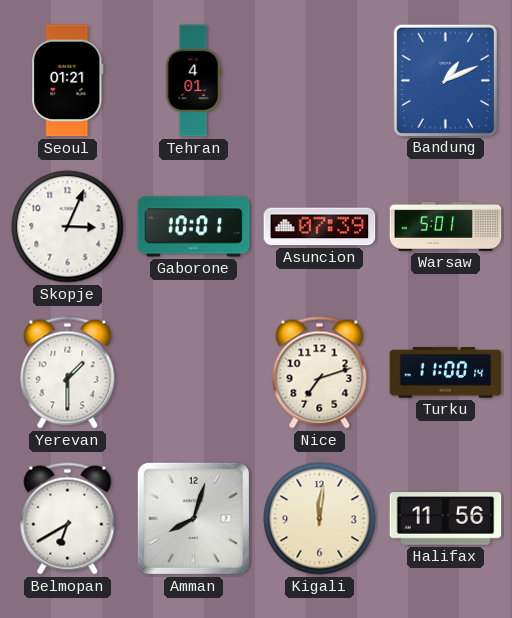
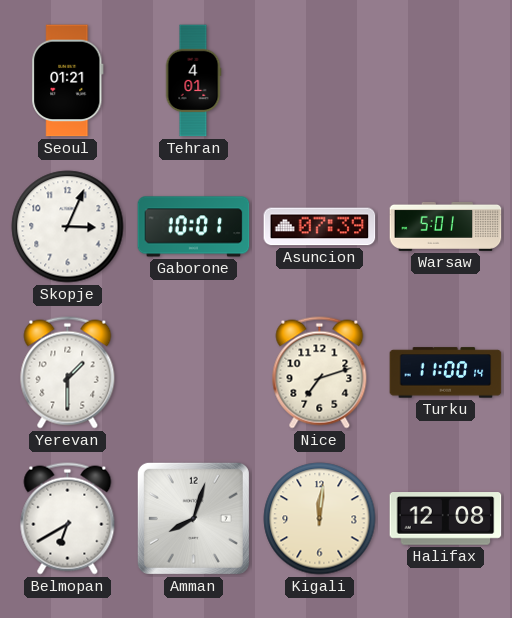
Bandung: 1:11 -> none
Halifax: 11:56 -> 12:08
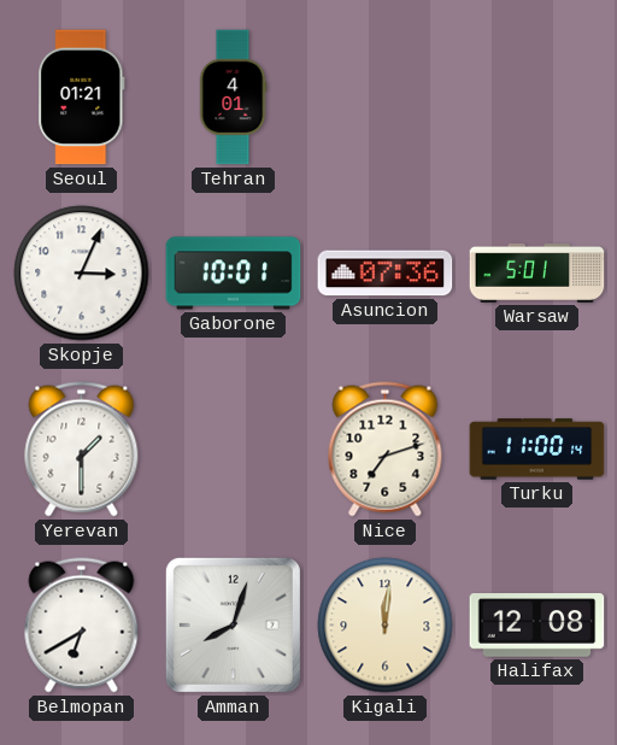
Asuncion: 07:39 -> 07:36
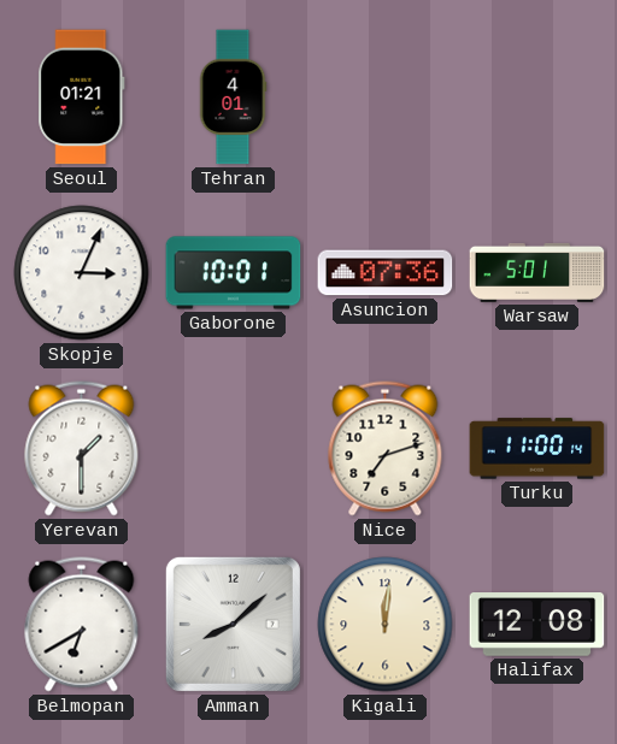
Amman: 8:03 -> 8:08
